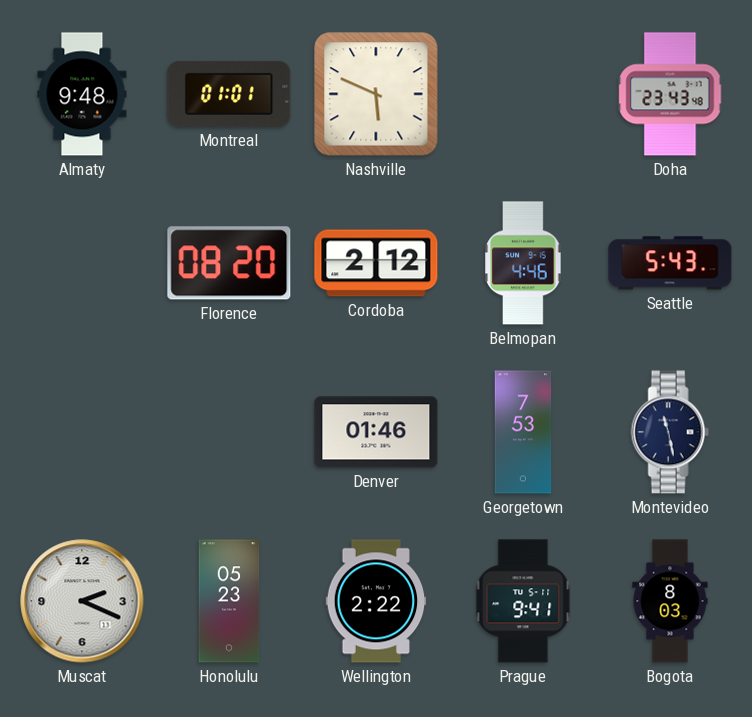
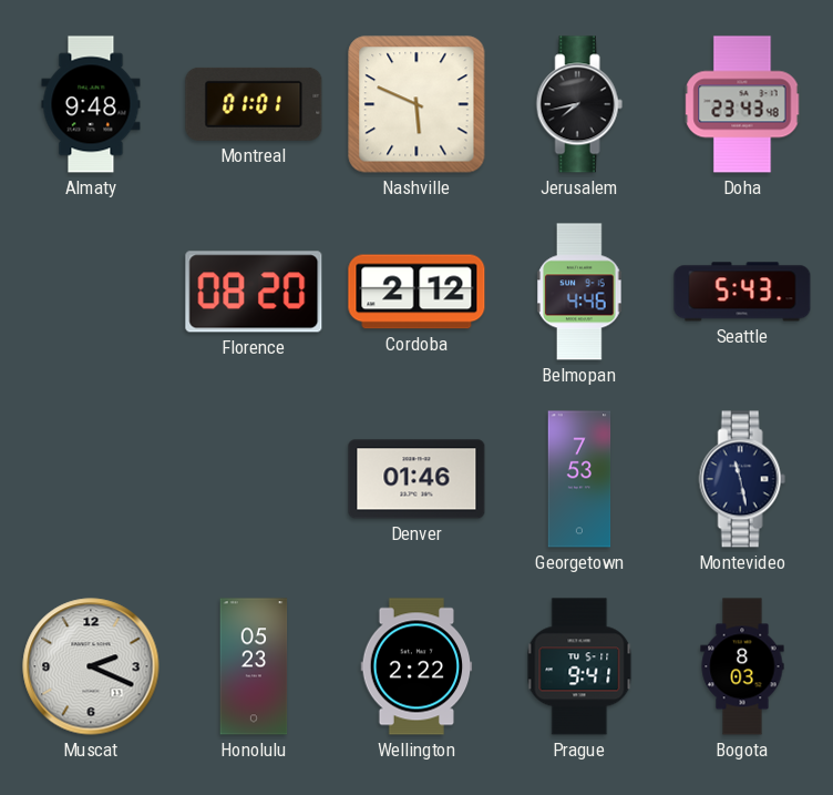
Jerusalem: none -> 7:43
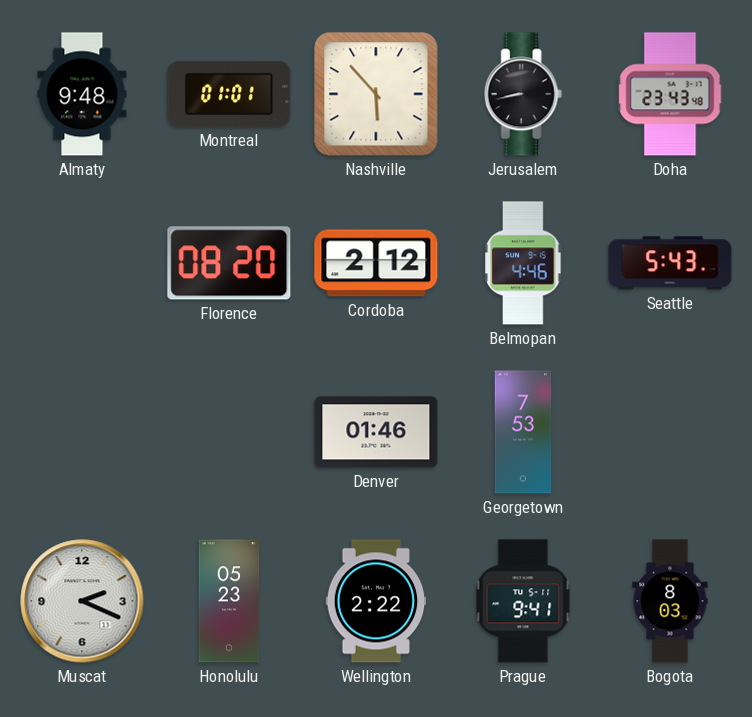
Nashville: 5:49 -> 5:53
Jerusalem: 7:43 -> 8:43
Montevideo: 11:28 -> none
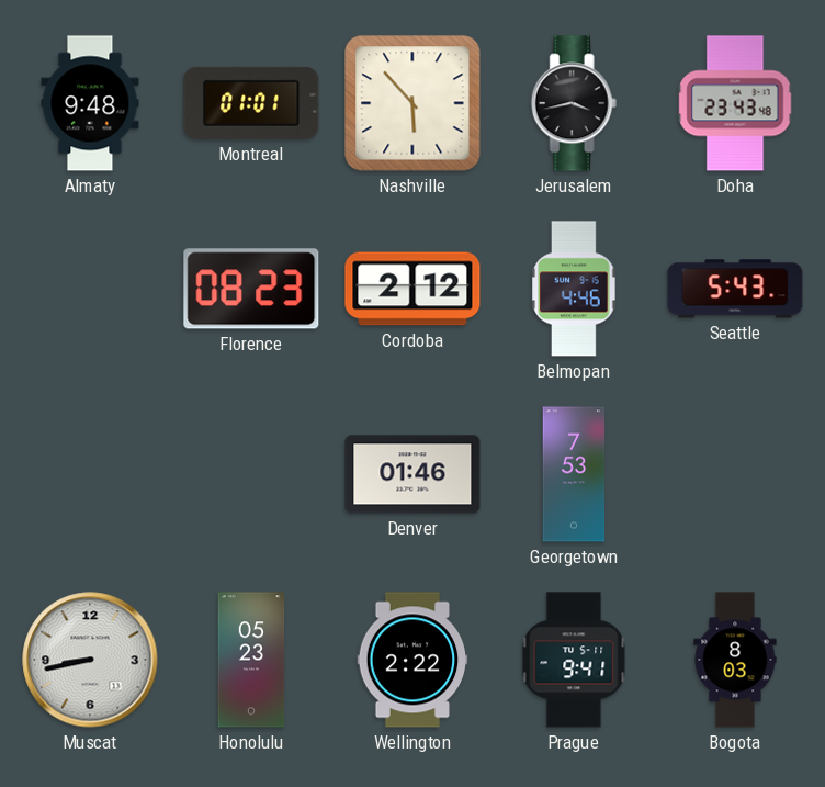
Jerusalem: 8:43 -> 3:43
Florence: 08:20 -> 08:23
Muscat: 2:19 -> 8:43
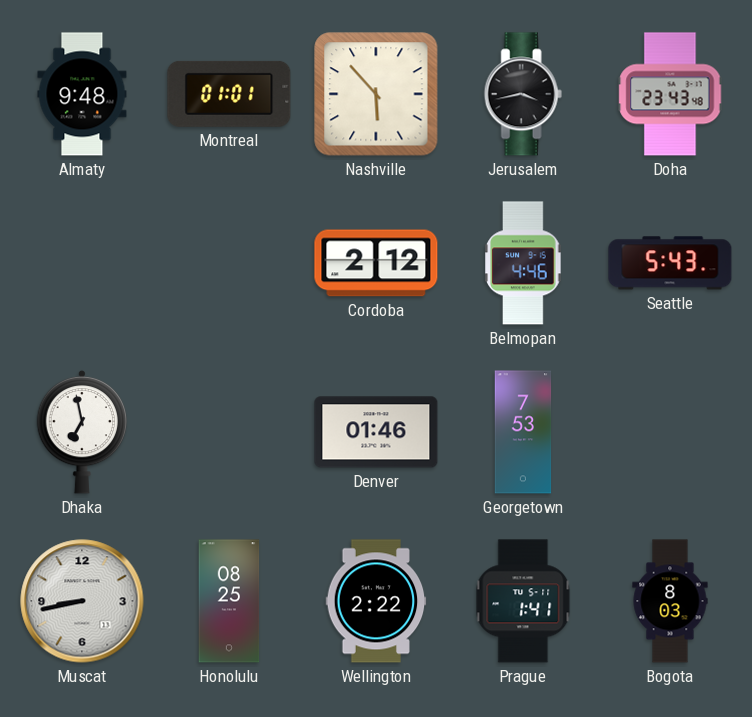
Florence: 08:23 -> none
Dhaka: none -> 6:58
Honolulu: 05:23 -> 08:25
Prague: 9:41 -> 1:41
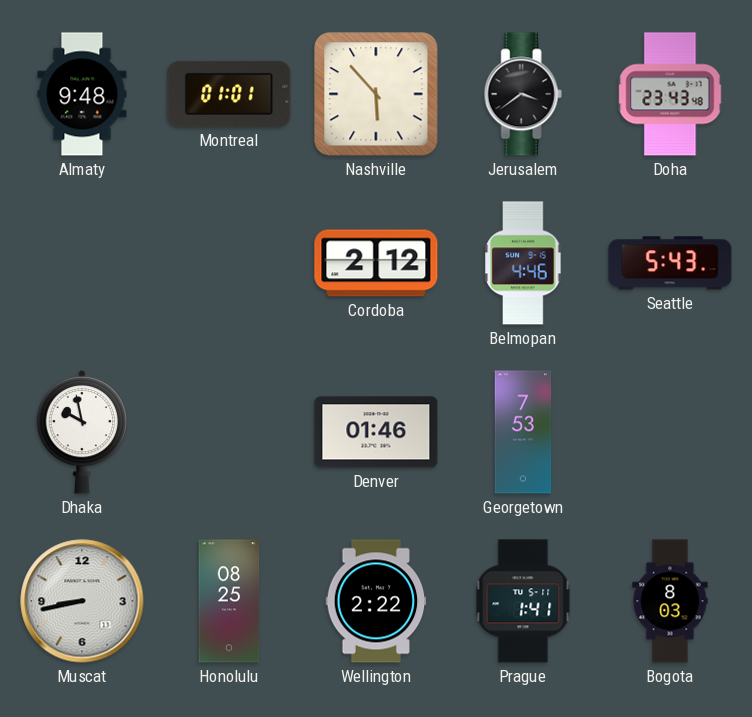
Jerusalem: 3:43 -> 3:39
Dhaka: 6:58 -> 9:58
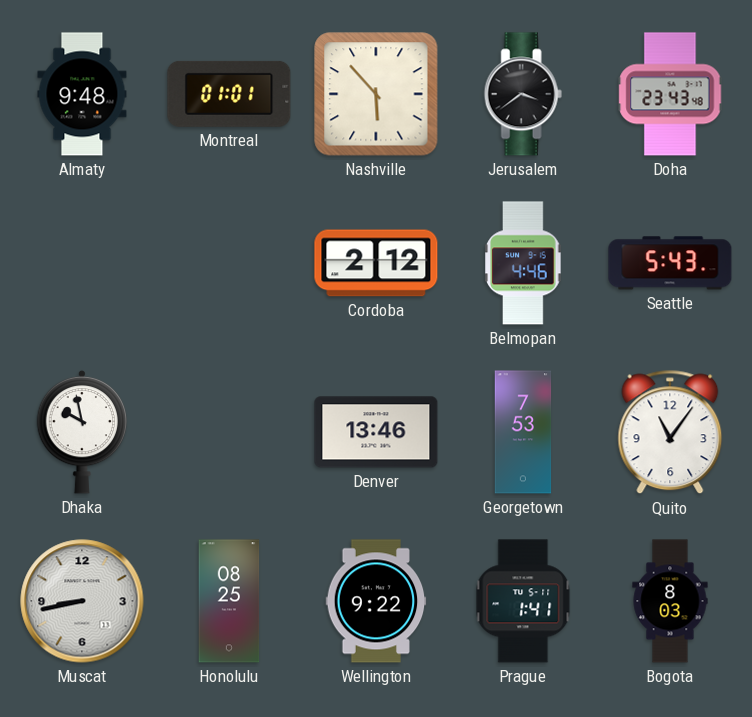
Denver: 01:46 -> 13:46
Quito: none -> 11:06
Wellington: 2:22 -> 9:22
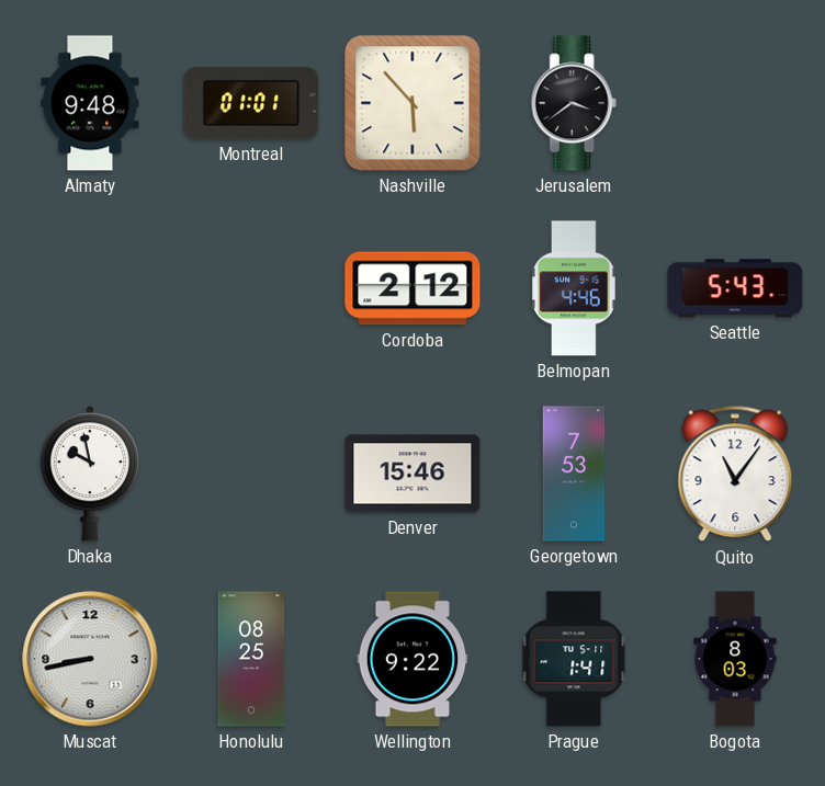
Doha: 23:43 -> none
Denver: 13:46 -> 15:46
